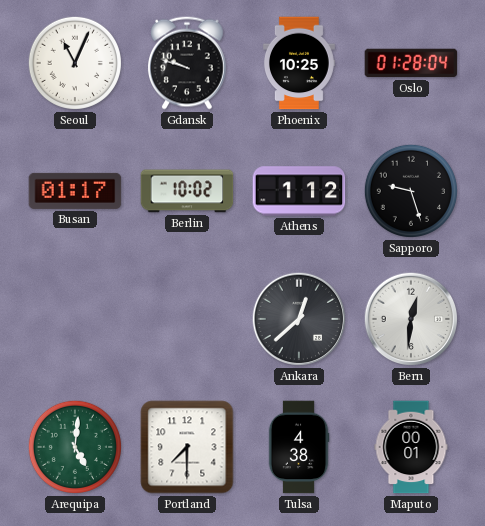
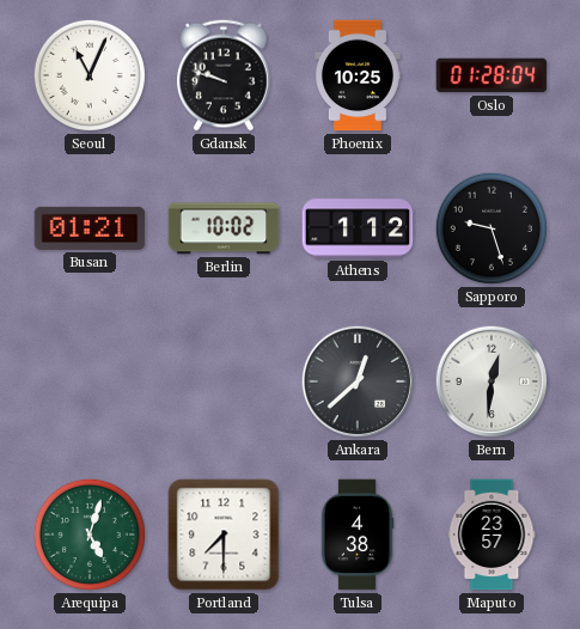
Busan: 01:17 -> 01:21
Arequipa: 5:01 -> 5:03
Maputo: 00:01 -> 23:57
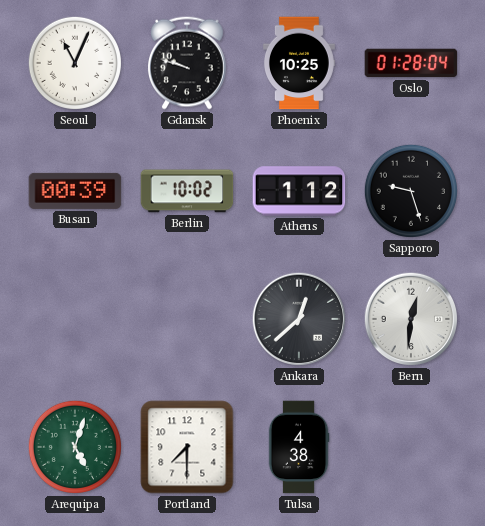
Busan: 01:21 -> 00:39
Maputo: 23:57 -> none
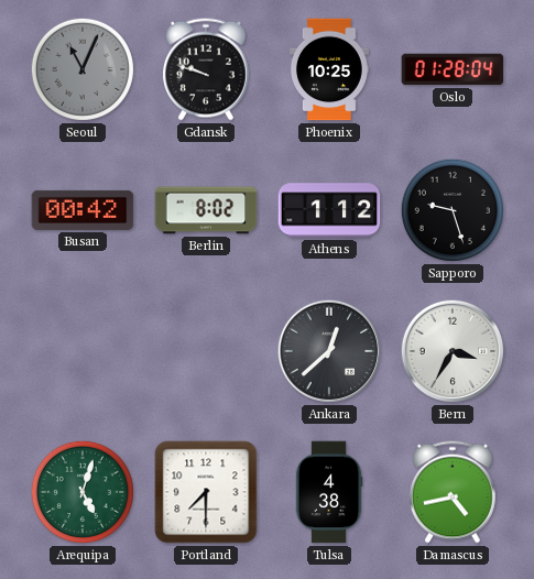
Seoul dial: white -> grey
Busan: 00:39 -> 00:42
Berlin: 10:02 -> 8:02
Bern: 12:31 -> 3:35
Damascus: none -> 4:43
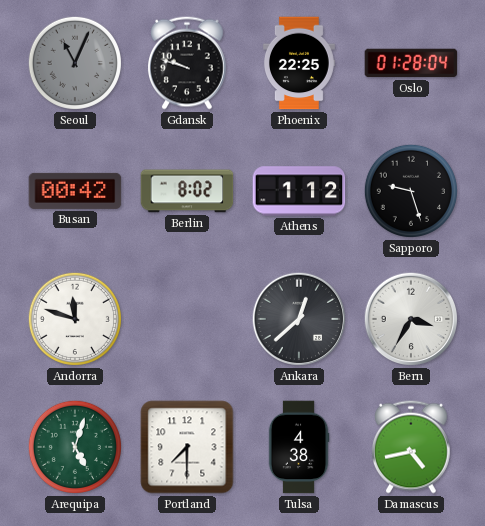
Phoenix: 10:25 -> 22:25
Andorra: none -> 11:48
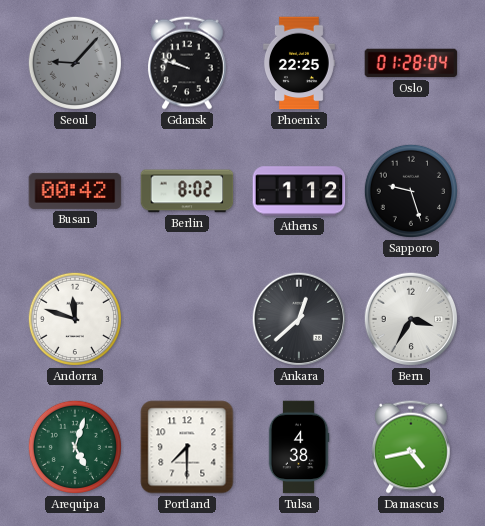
Seoul: 11:04 -> 9:07
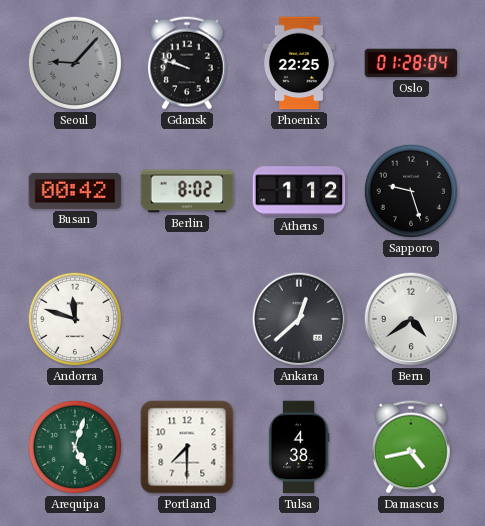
Bern: 3:35 -> 4:39
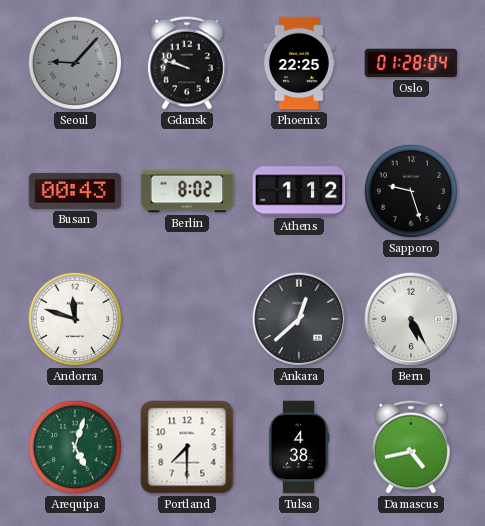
Busan: 00:42 -> 00:43
Bern: 4:39 -> 5:25
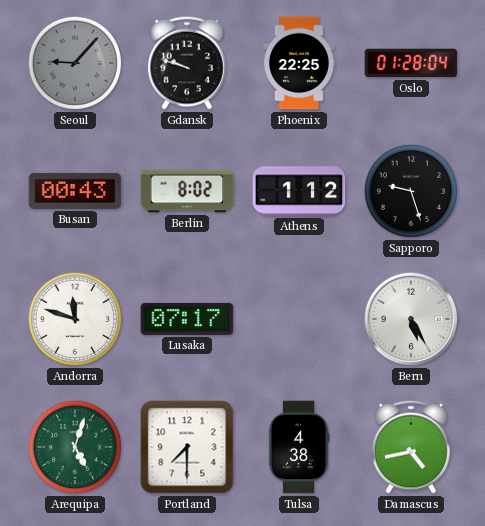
Lusaka: none -> 07:17
Ankara: 12:38 -> none
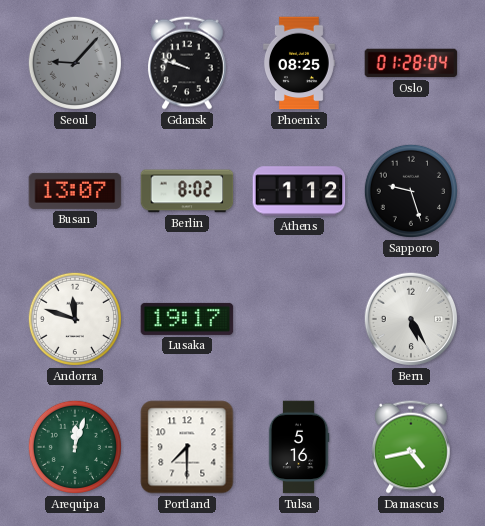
Phoenix: 22:25 -> 08:25
Busan: 00:43 -> 13:07
Lusaka: 07:17 -> 19:17
Arequipa: 5:03 -> 12:03
Tulsa: 4:38 -> 5:16
